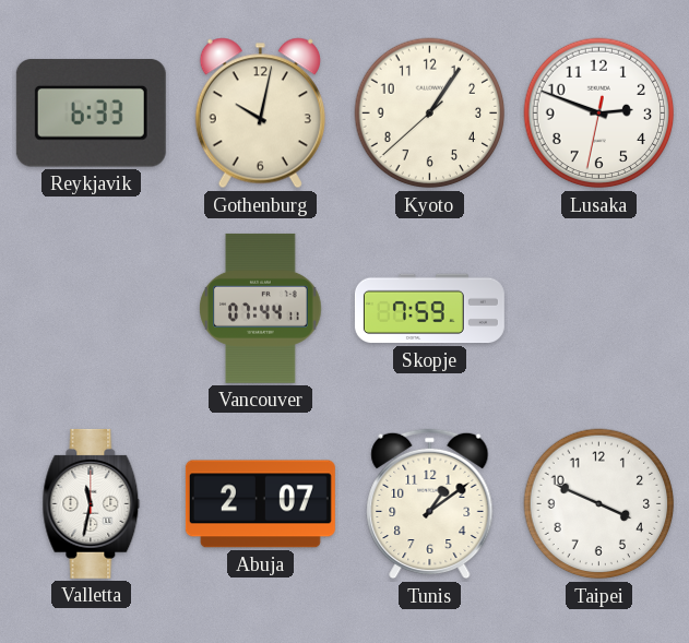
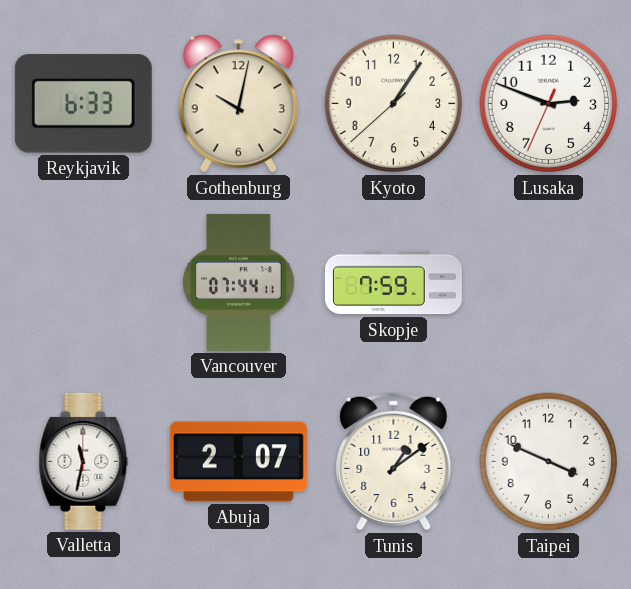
Lusaka: 2:48:32 -> 2:48:34
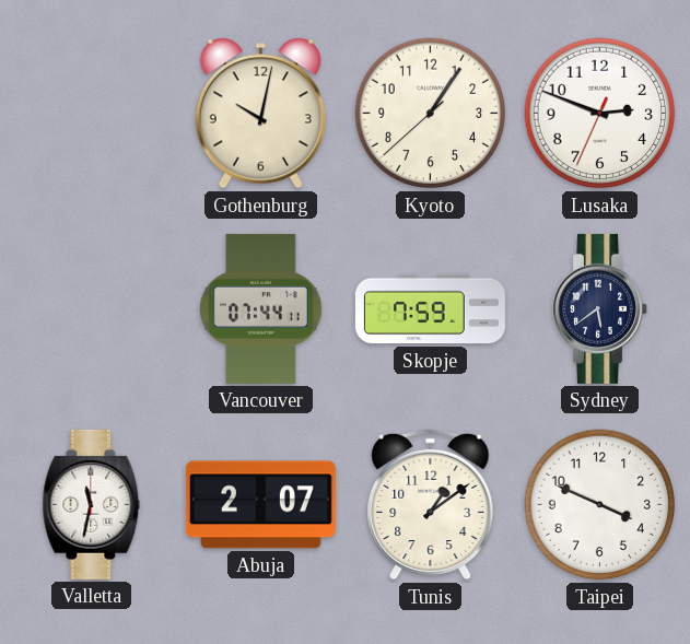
Reykjavik: 6:33 -> none
Sydney: none -> 5:39
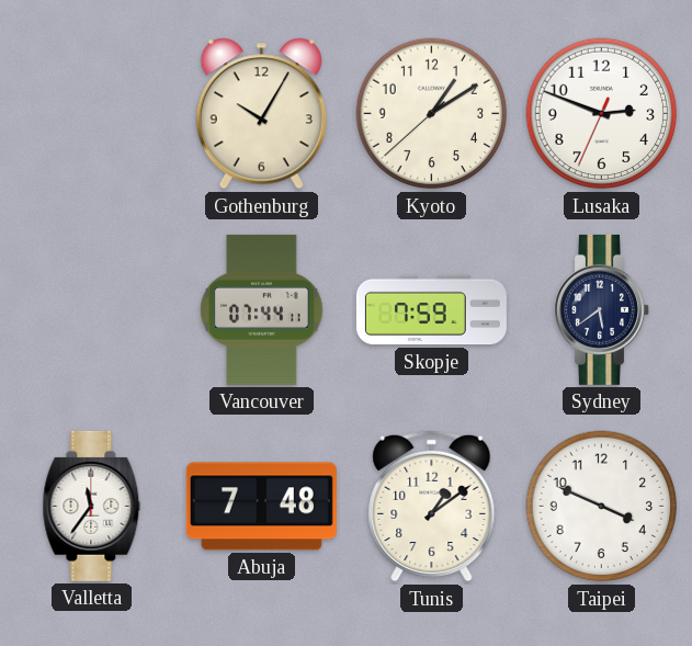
Gothenburg: 10:02 -> 10:05
Kyoto: 1:05 -> 1:09
Valletta: 11:32 -> 11:36
Abuja: 2:07 -> 7:48
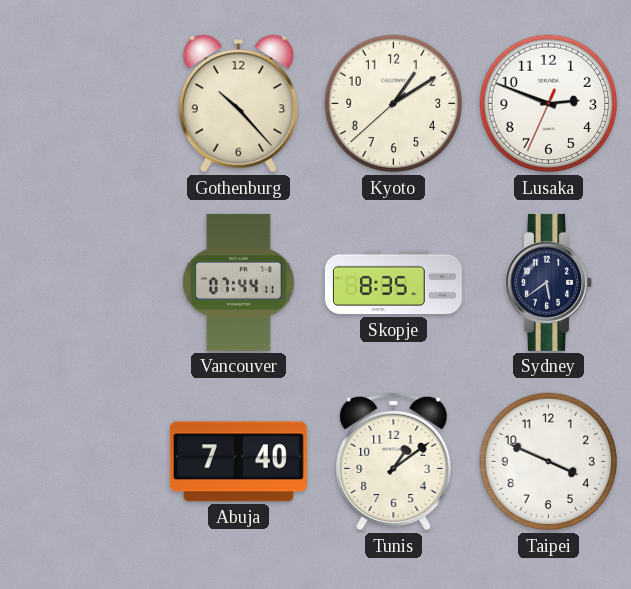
Gothenburg: 10:05 -> 10:23
Skopje: 7:59 -> 8:35
Valletta: 11:36 -> none
Abuja: 7:48 -> 7:40
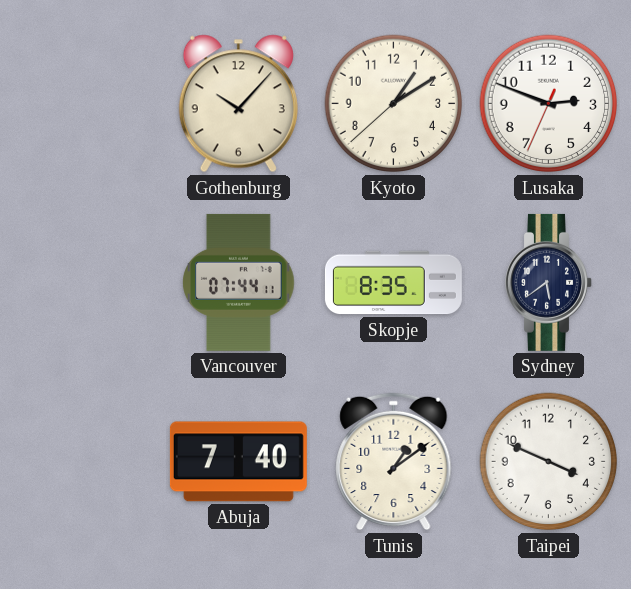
Gothenburg: 10:23 -> 10:07
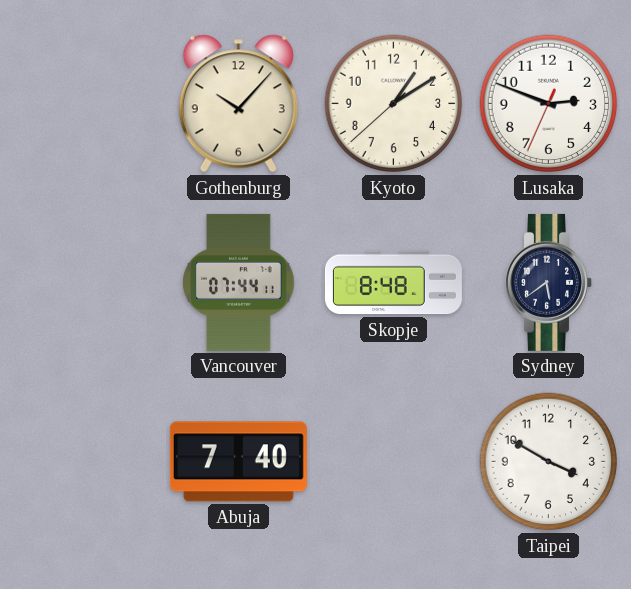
Skopje: 8:35 -> 8:48
Tunis: 1:09 -> none
Taipei: 3:49 -> 3:50
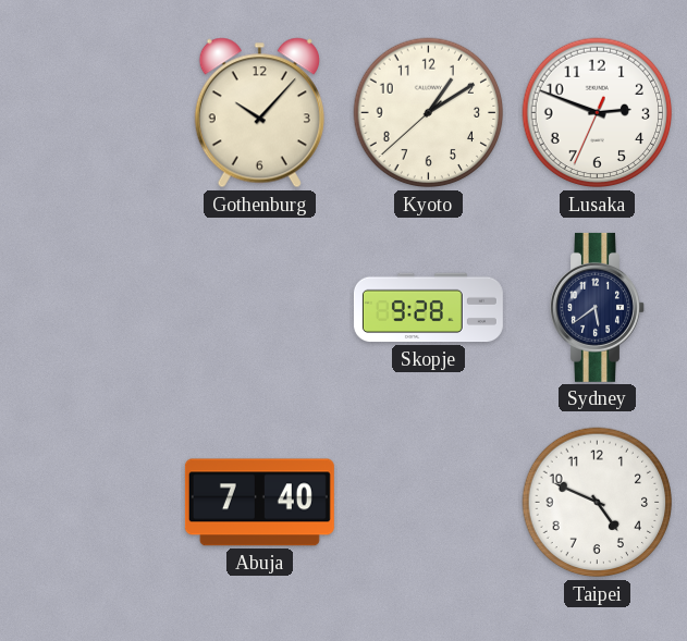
Vancouver: 07:44 -> none
Skopje: 8:48 -> 9:28
Taipei: 3:50 -> 4:49
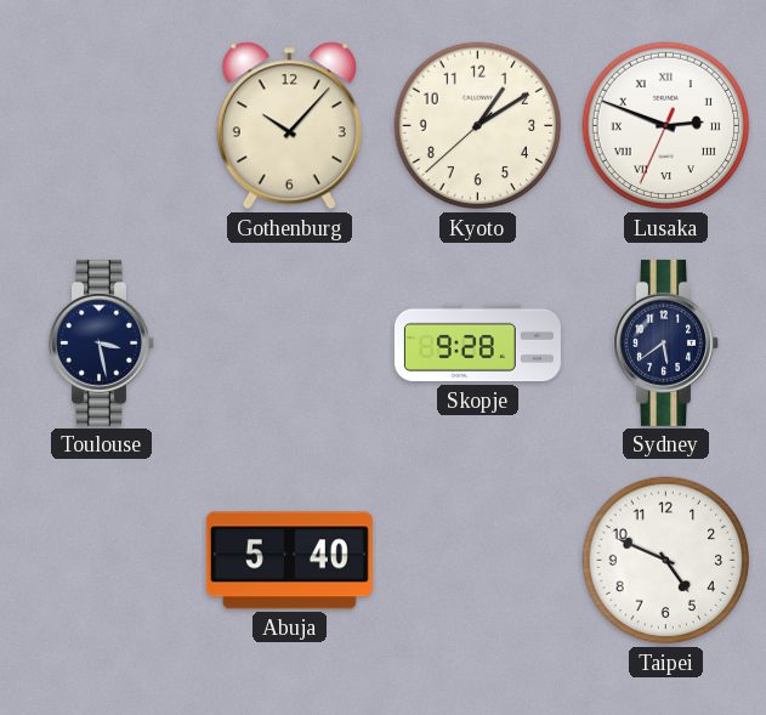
Lusaka numerals: Arabic -> Roman
Toulouse: none -> 3:28
Abuja: 7:40 -> 5:40
